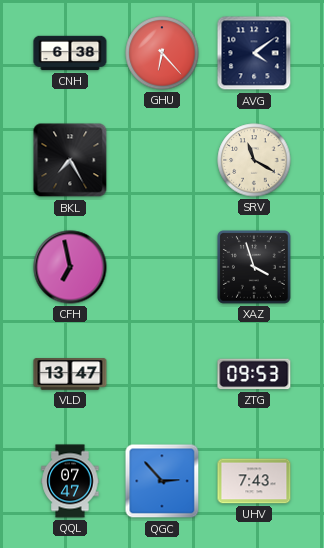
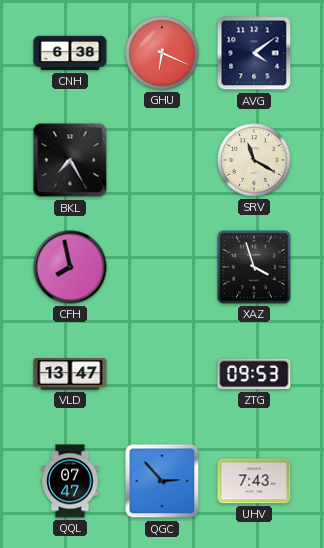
GHU: 6:23 -> 6:19
CFH: 6:58 -> 7:58
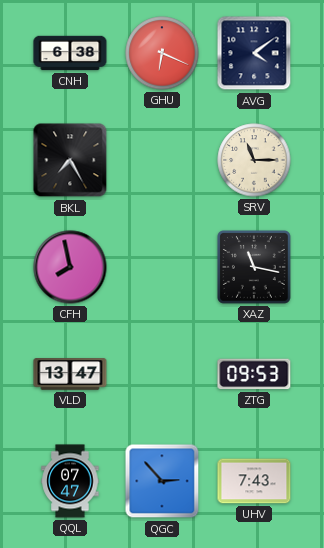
SRV: 11:20 -> 11:15
XAZ: 3:57 -> 11:17
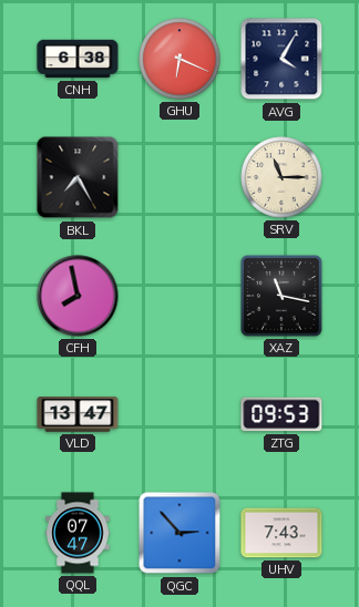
AVG: 4:09 -> 4:05
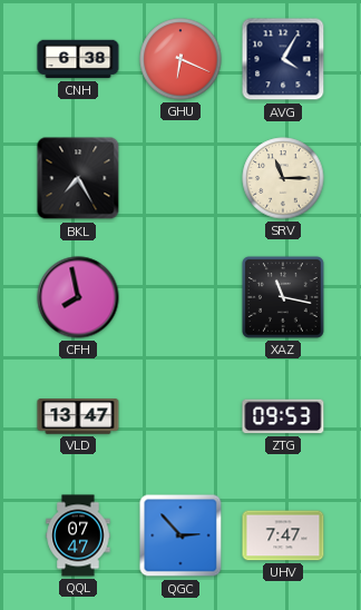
UHV: 7:43 -> 7:47
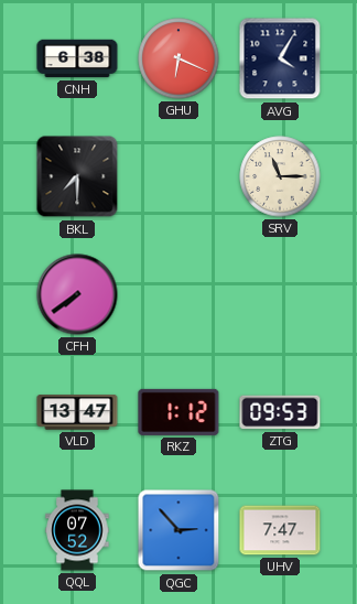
BKL: 7:25 -> 7:30
CFH: 7:58 -> 7:39
XAZ: 11:17 -> none
RKZ: none -> 1:12
QQL: 07:47 -> 07:52
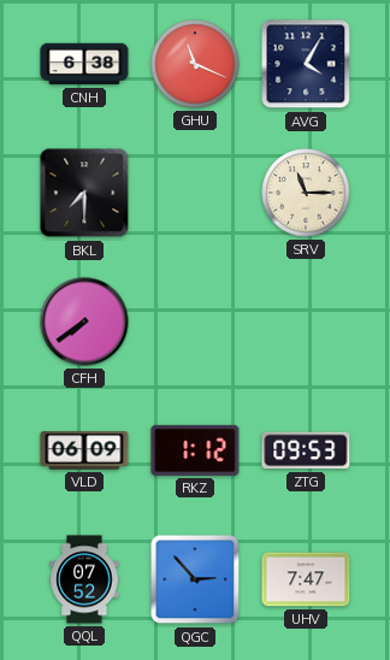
GHU: 6:19 -> 11:19
VLD: 13:47 -> 06:09
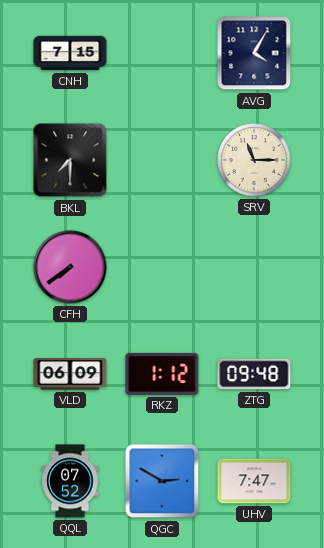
CNH: 6:38 -> 7:15
GHU: 11:19 -> none
ZTG: 09:53 -> 09:48
QGC: 2:53 -> 2:50
